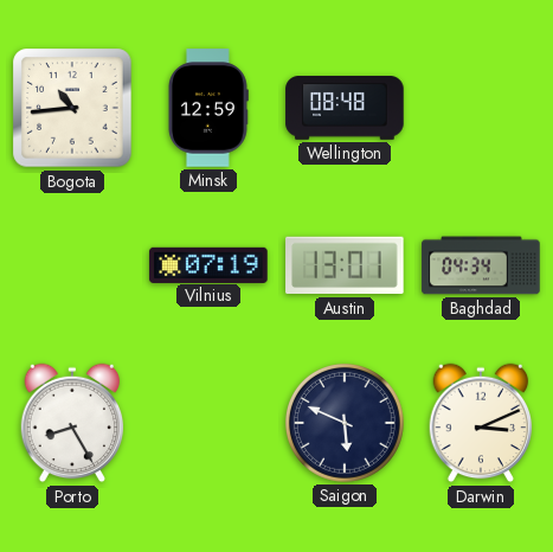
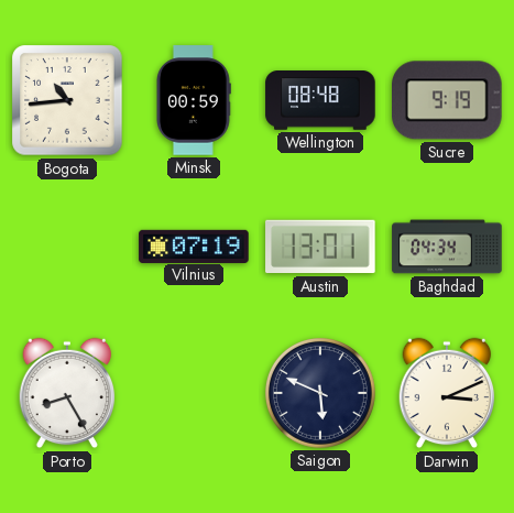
Minsk: 12:59 -> 00:59
Sucre: none -> 9:19
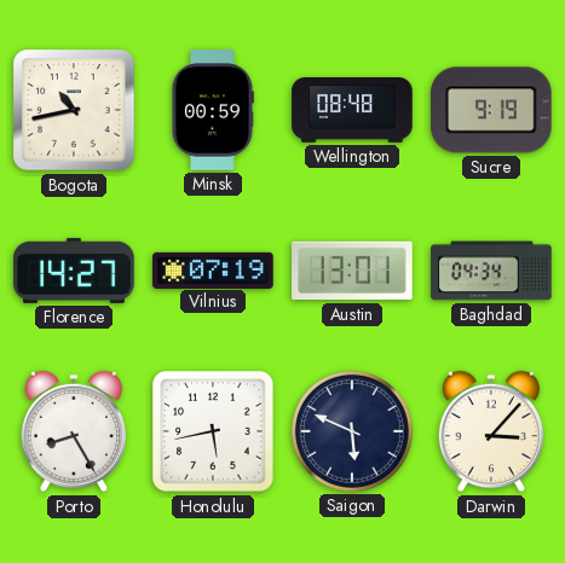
Bogota: 10:44 -> 10:43
Florence: none -> 14:27
Honolulu: none -> 5:43
Darwin: 3:11 -> 3:07
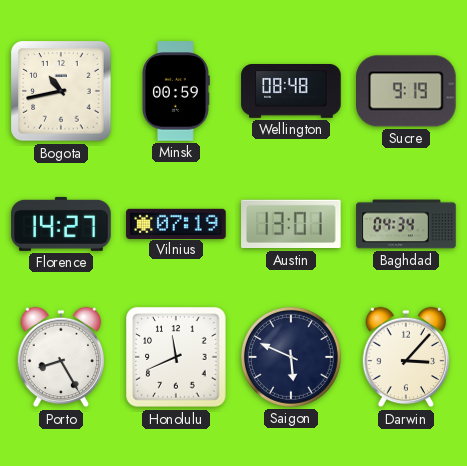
Honolulu: 5:43 -> 11:41
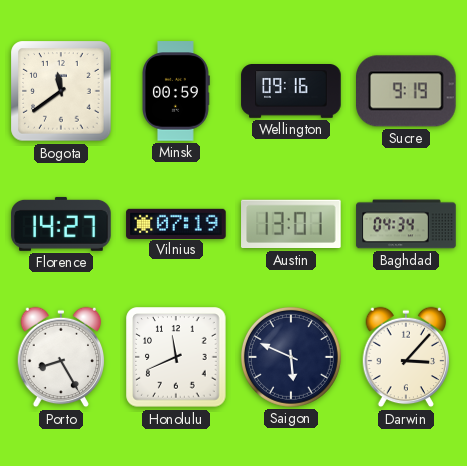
Bogota: 10:43 -> 11:39
Wellington: 08:48 -> 09:16
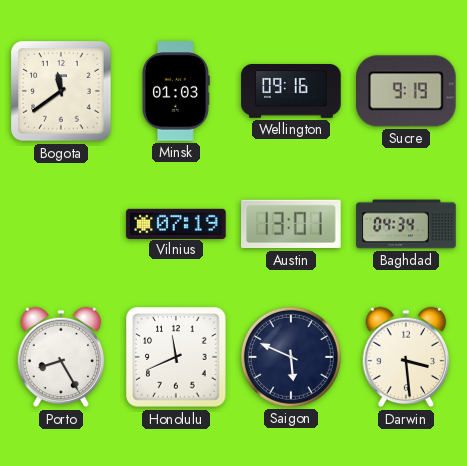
Minsk: 00:59 -> 01:03
Florence: 14:27 -> none
Darwin: 3:07 -> 3:29
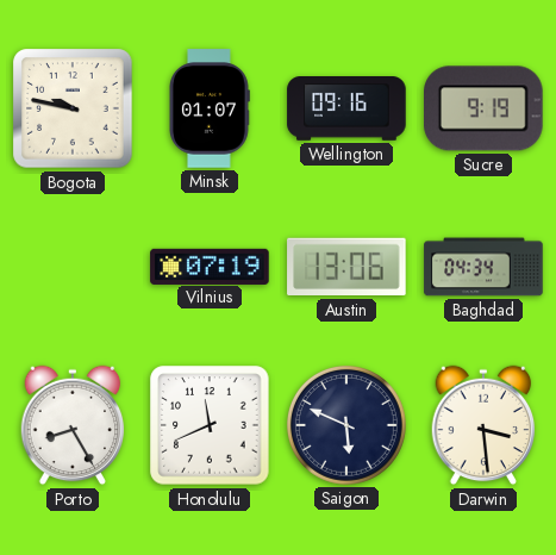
Bogota: 11:39 -> 9:47
Minsk: 01:03 -> 01:07
Austin: 13:01 -> 13:06
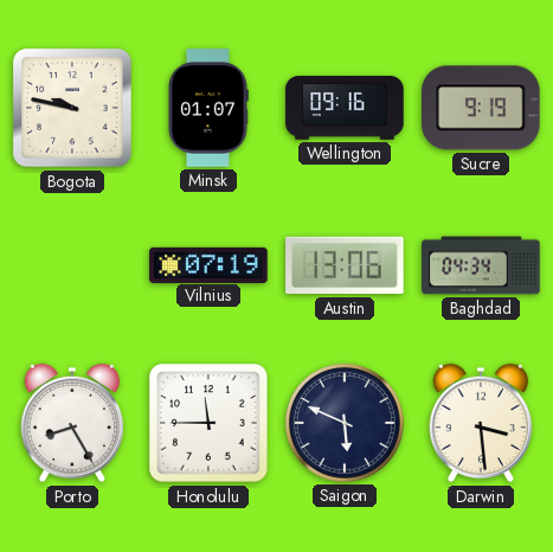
Honolulu: 11:41 -> 11:45
